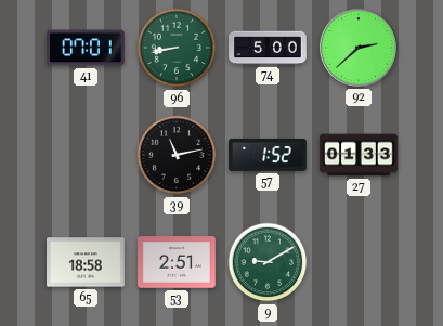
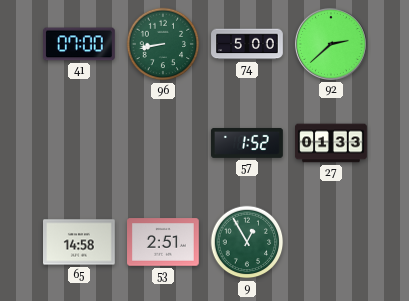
41: 07:01 -> 07:00
39: 11:13 -> none
65: 18:58 -> 14:58
9: 9:10 -> 12:55
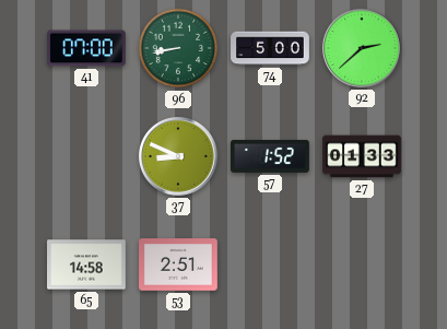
37: none -> 8:49
9: 12:55 -> none
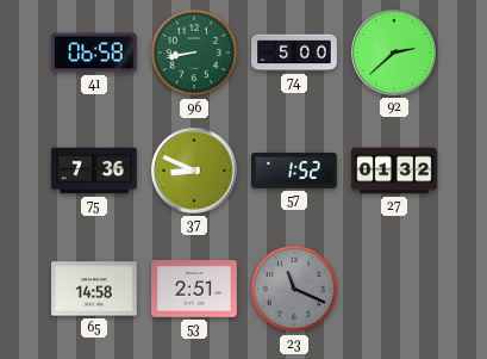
41: 07:00 -> 06:58
75: none -> 7:36
27: 01:33 -> 01:32
23: none -> 11:19
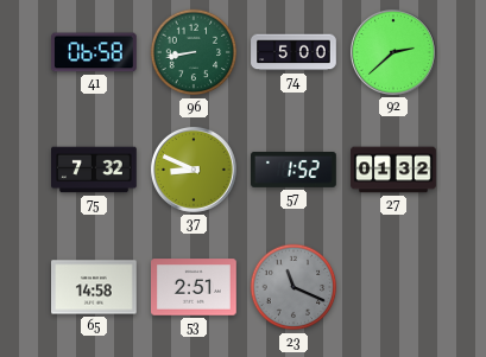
75: 7:36 -> 7:32
